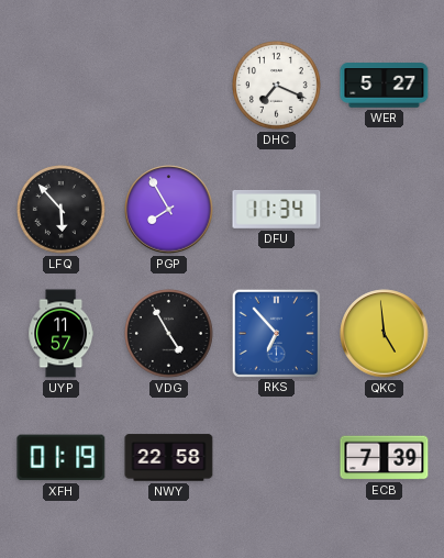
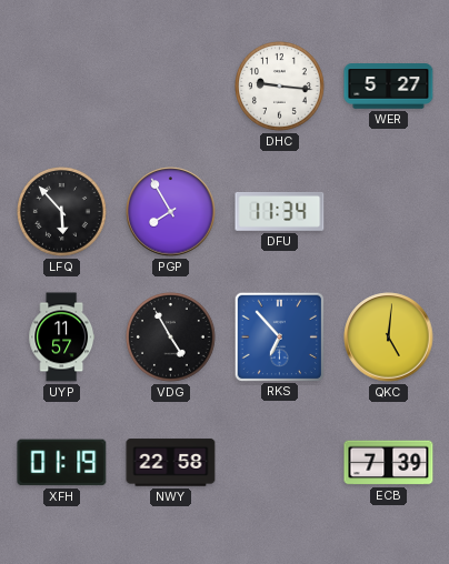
DHC: 7:19 -> 9:16
QKC: 4:59 -> 5:01
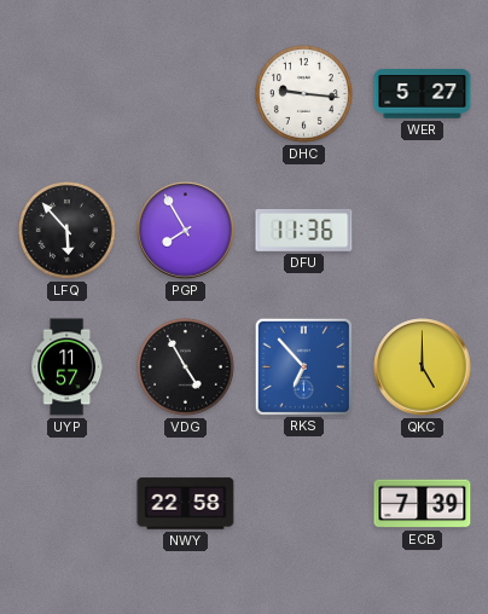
DFU: 11:34 -> 11:36
QKC: 5:01 -> 5:00
XFH: 01:19 -> none
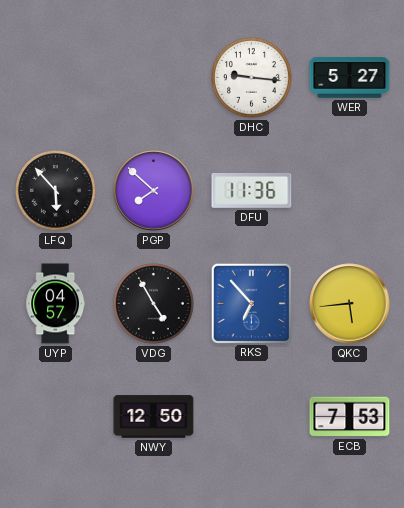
PGP: 7:55 -> 7:52
UYP: 11:57 -> 04:57
QKC: 5:00 -> 5:44
NWY: 22:58 -> 12:50
ECB: 7:39 -> 7:53
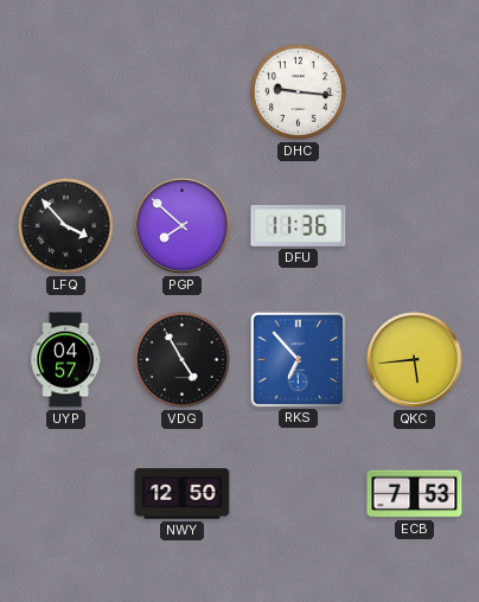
WER: 5:27 -> none
LFQ: 5:53 -> 3:53
